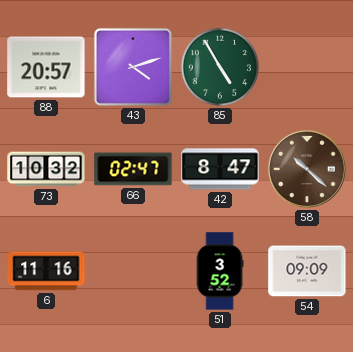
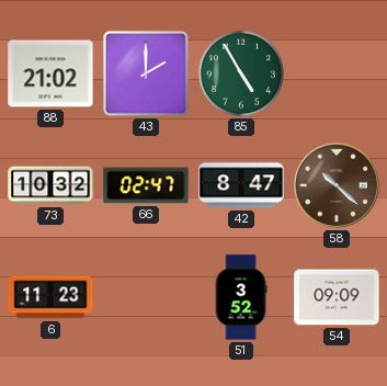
88: 20:57 -> 21:02
43: 4:12 -> 2:00
6: 11:16 -> 11:23
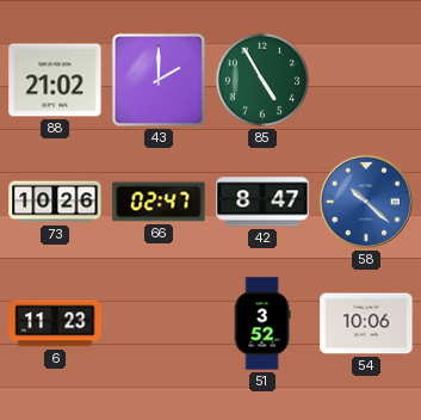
73: 10:32 -> 10:26
58 dial: brown -> blue
54: 09:09 -> 10:06
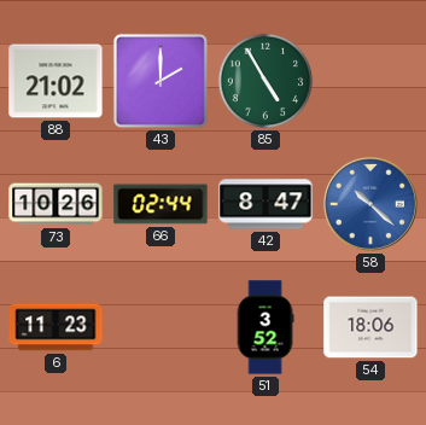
66: 02:47 -> 02:44
54: 10:06 -> 18:06
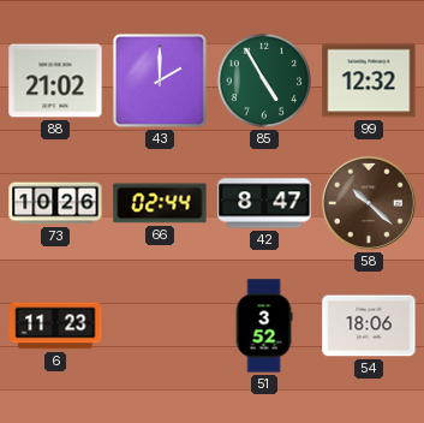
99: none -> 12:32
58 dial: blue -> brown
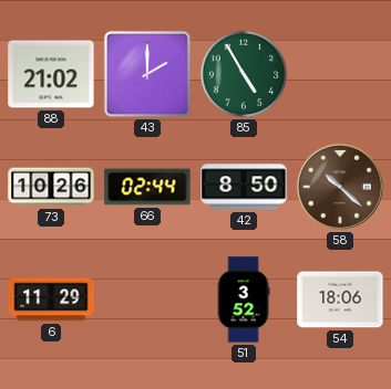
99: 12:32 -> none
42: 8:47 -> 8:50
6: 11:23 -> 11:29
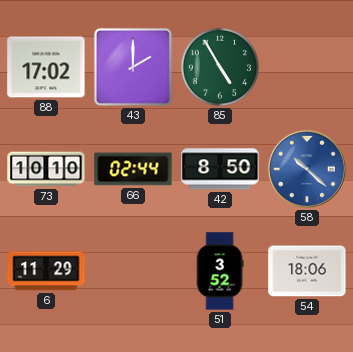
88: 21:02 -> 17:02
73: 10:26 -> 10:10
58 dial: brown -> blue
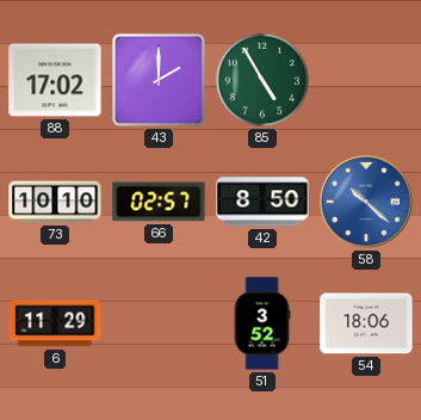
66: 02:44 -> 02:57
